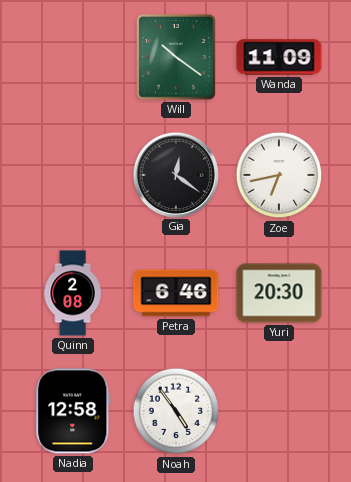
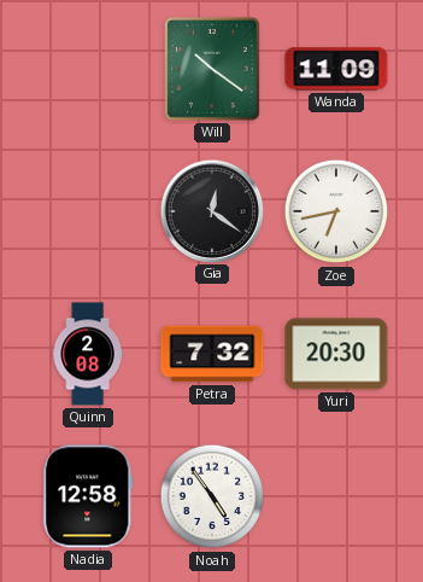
Petra: 6:46 -> 7:32
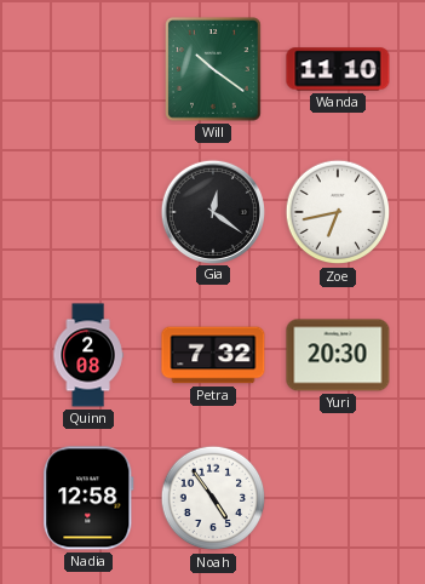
Wanda: 11:09 -> 11:10
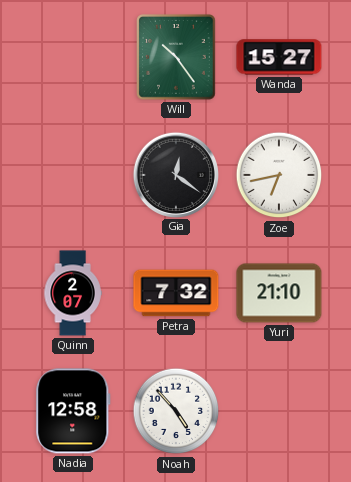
Will: 10:21 -> 10:24
Wanda: 11:10 -> 15:27
Quinn: 2:08 -> 2:07
Yuri: 20:30 -> 21:10
Noah: 4:54 -> 4:53
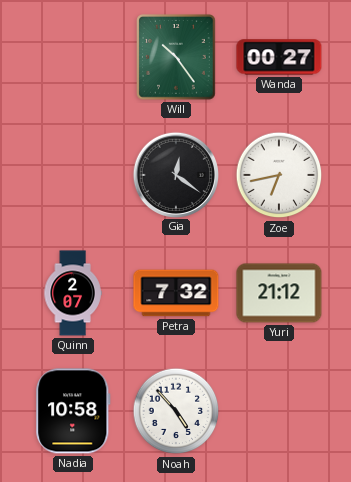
Wanda: 15:27 -> 00:27
Yuri: 21:10 -> 21:12
Nadia: 12:58 -> 10:58
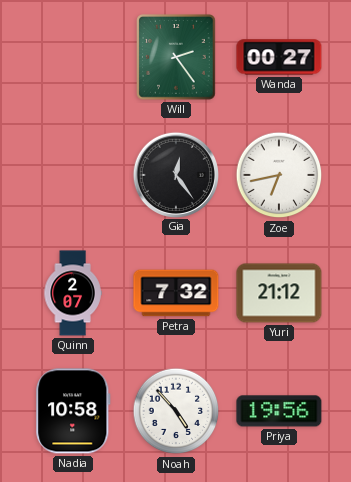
Will: 10:24 -> 2:24
Gia: 12:21 -> 12:24
Priya: none -> 19:56
